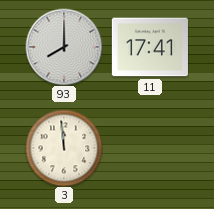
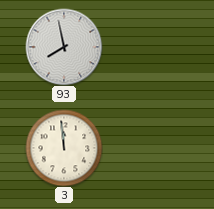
93: 8:00 -> 7:58
11: 17:41 -> none
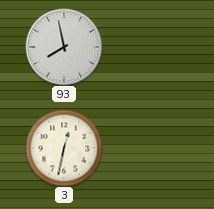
3: 11:59 -> 12:32
